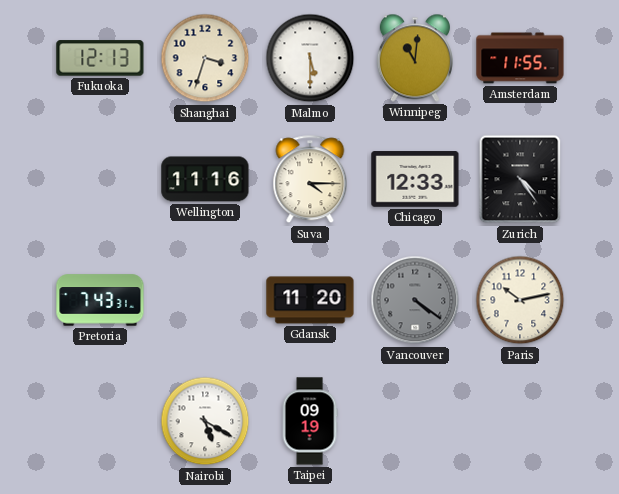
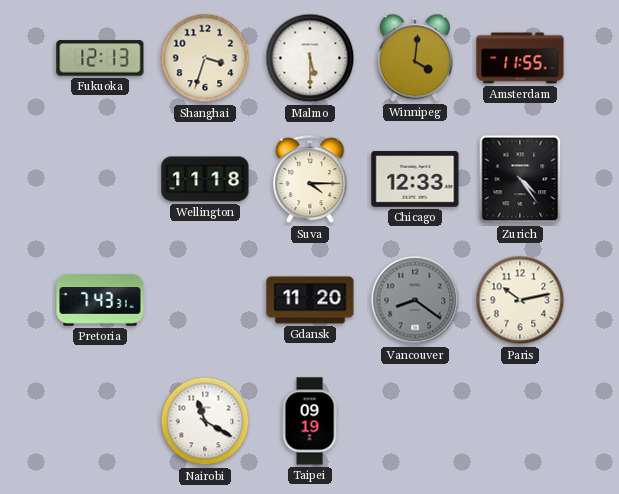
Winnipeg: 11:01 -> 4:01
Wellington: 11:16 -> 11:18
Vancouver: 4:21 -> 8:21
Nairobi: 5:20 -> 11:20
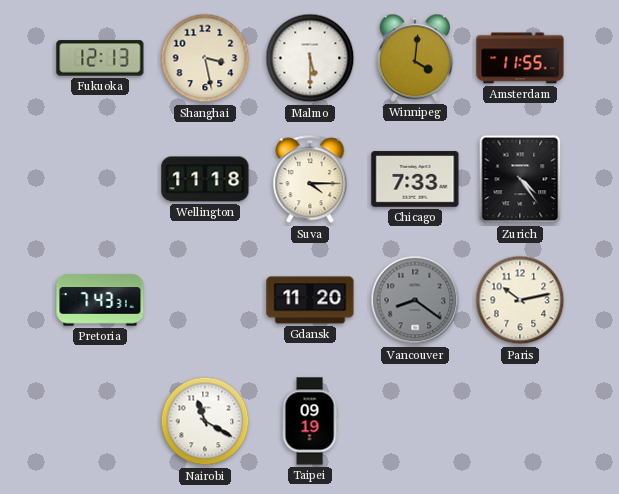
Shanghai: 3:33 -> 3:28
Chicago: 12:33 -> 7:33
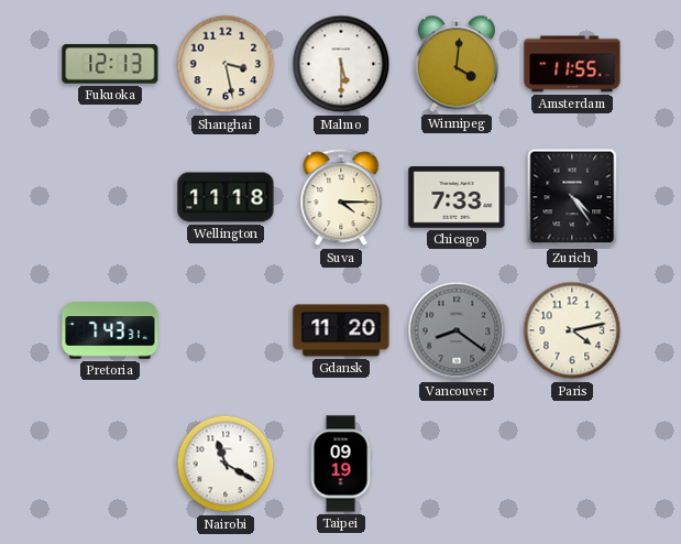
Paris: 10:13 -> 4:13
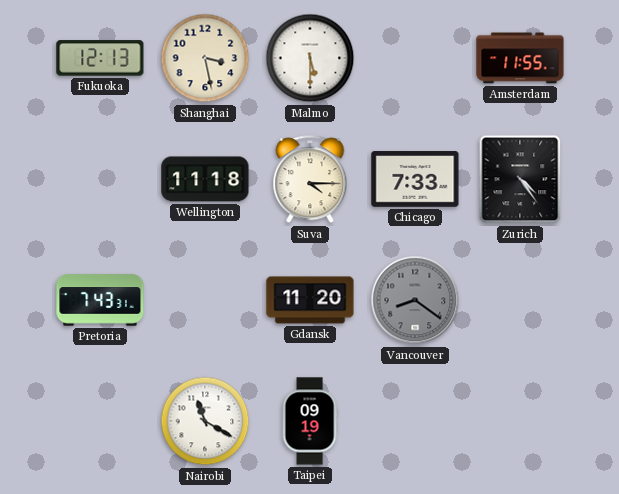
Winnipeg: 4:01 -> none
Paris: 4:13 -> none
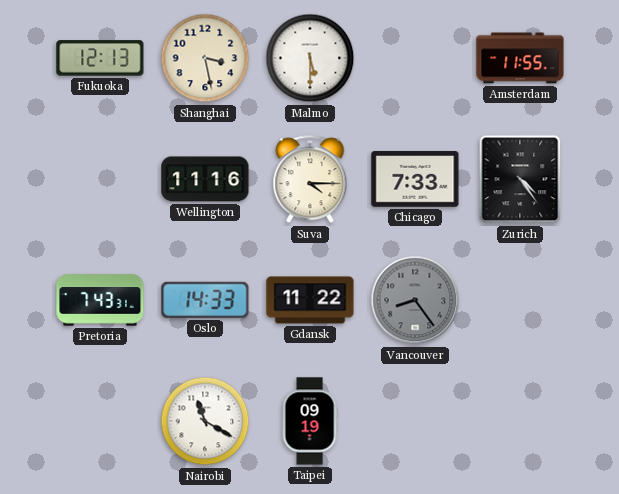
Wellington: 11:18 -> 11:16
Oslo: none -> 14:33
Gdansk: 11:20 -> 11:22
Vancouver: 8:21 -> 8:24
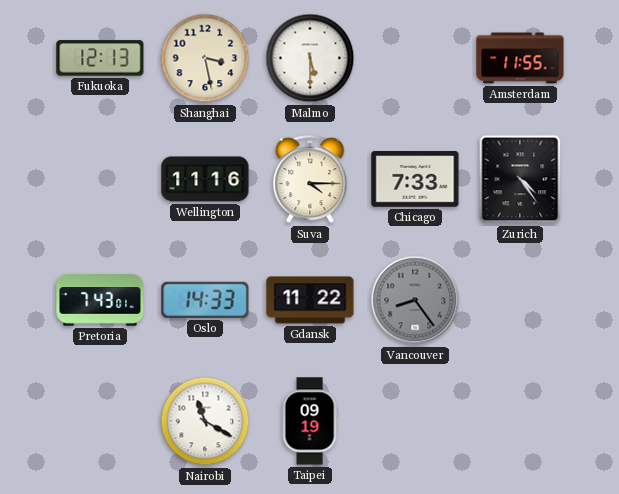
Pretoria: 7:43:31 -> 7:43:01
